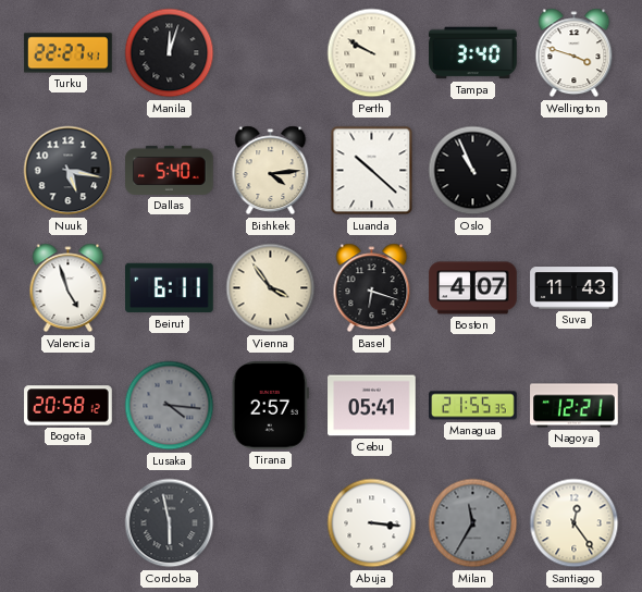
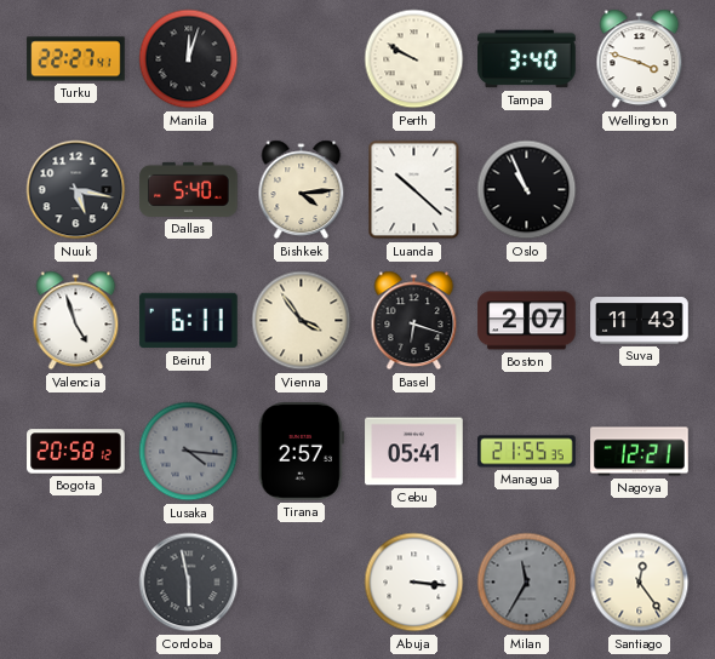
Boston: 4:07 -> 2:07
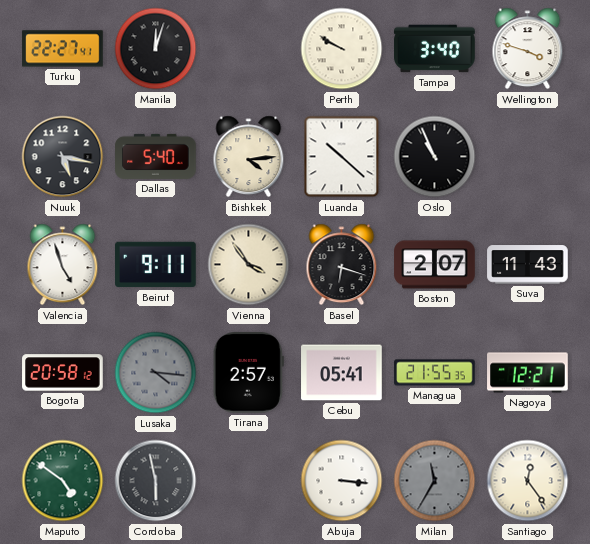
Beirut: 6:11 -> 9:11
Maputo: none -> 4:51
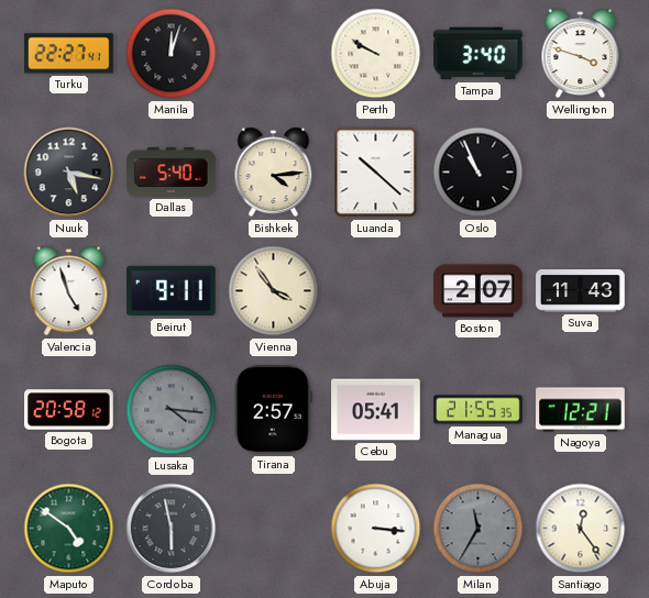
Basel: 6:18 -> none
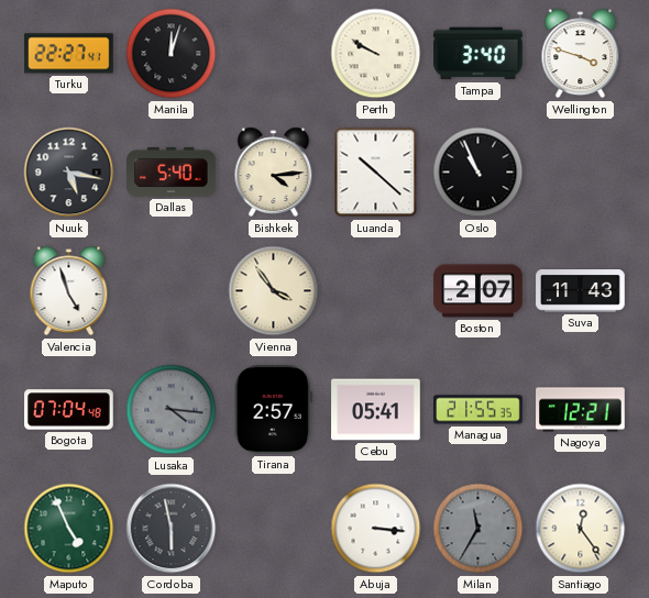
Beirut: 9:11 -> none
Bogota: 20:58 -> 07:04
Maputo: 4:51 -> 4:56
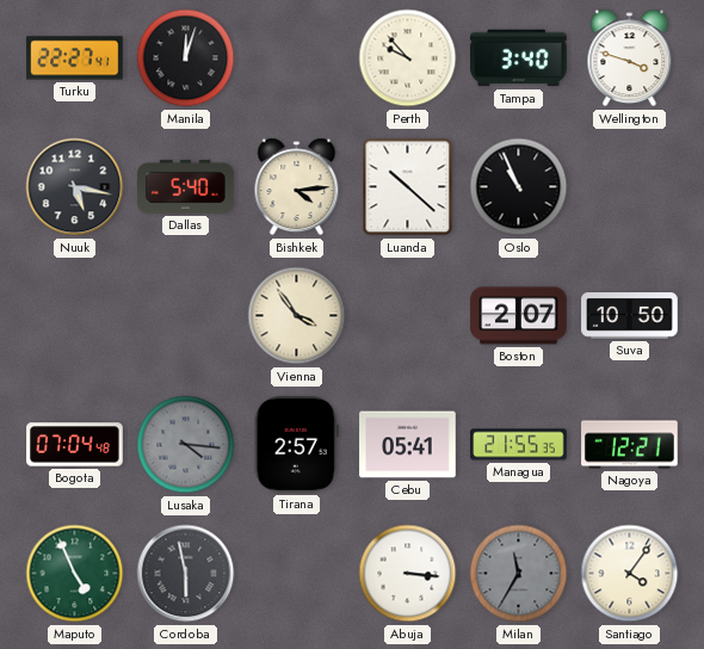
Perth: 9:50 -> 9:53
Valencia: 4:57 -> none
Suva: 11:43 -> 10:50
Santiago: 12:24 -> 4:06
